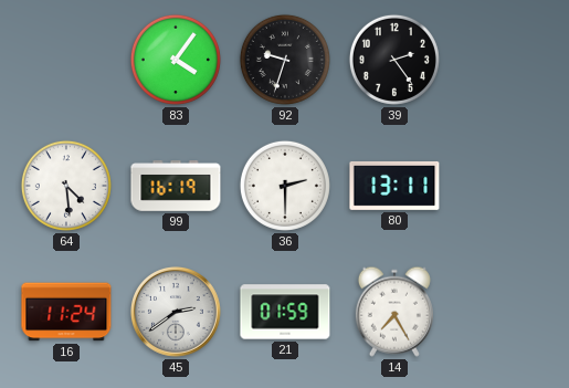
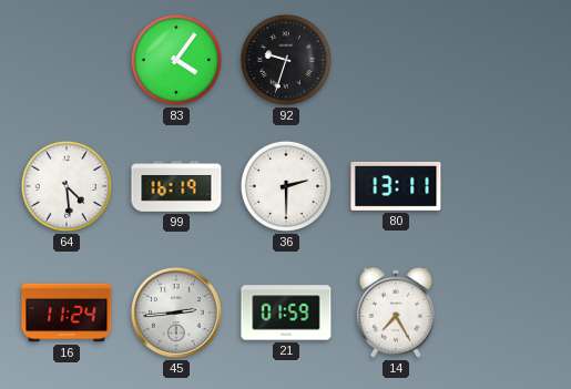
39: 2:24 -> none
45: 2:39 -> 2:44
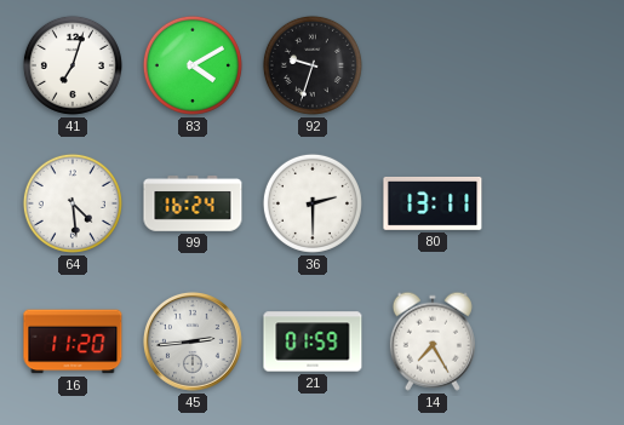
41: none -> 7:03
83: 4:06 -> 4:10
99: 16:19 -> 16:24
16: 11:24 -> 11:20
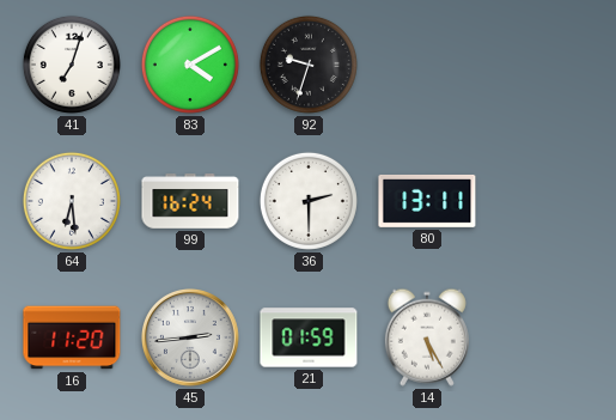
64: 4:29 -> 6:29
14: 7:25 -> 5:25
